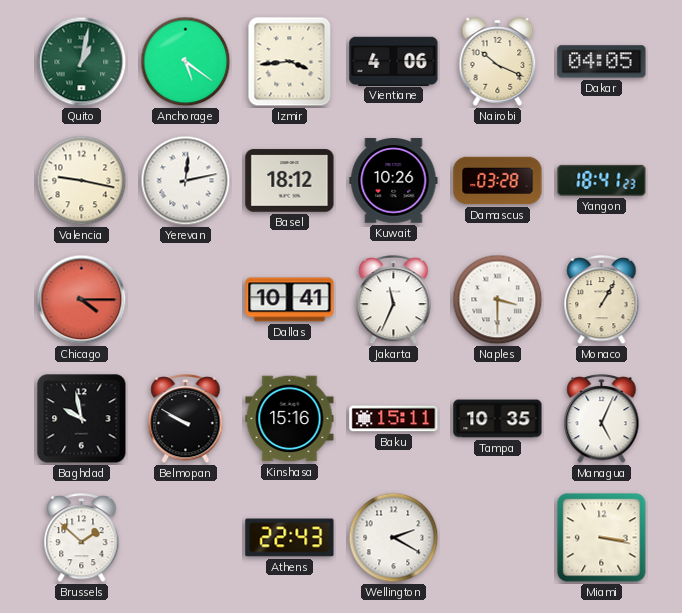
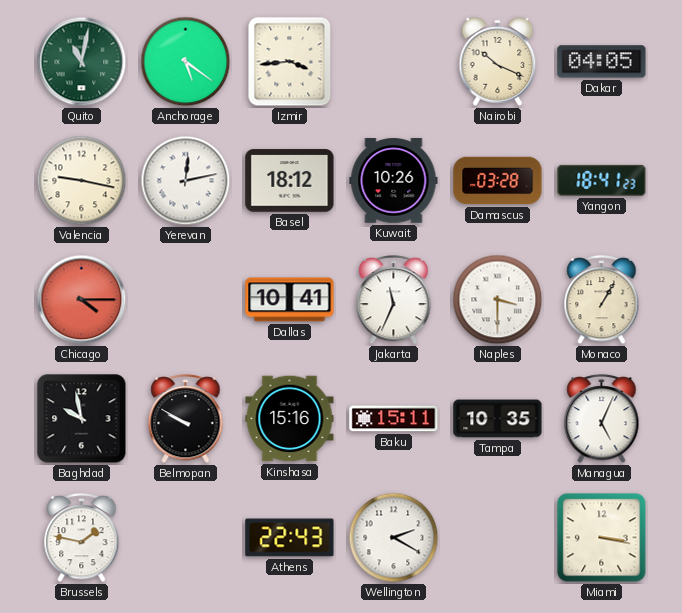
Quito: 1:02 -> 11:02
Vientiane: 4:06 -> none
Brussels: 1:52 -> 1:47
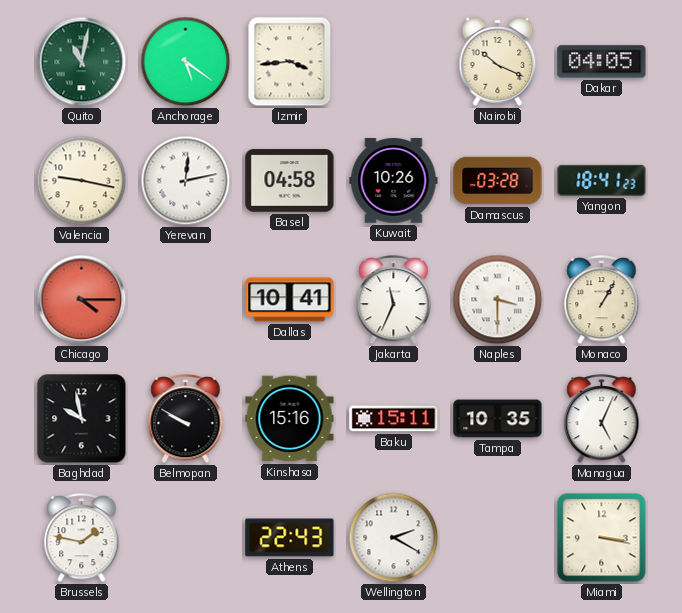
Basel: 18:12 -> 04:58
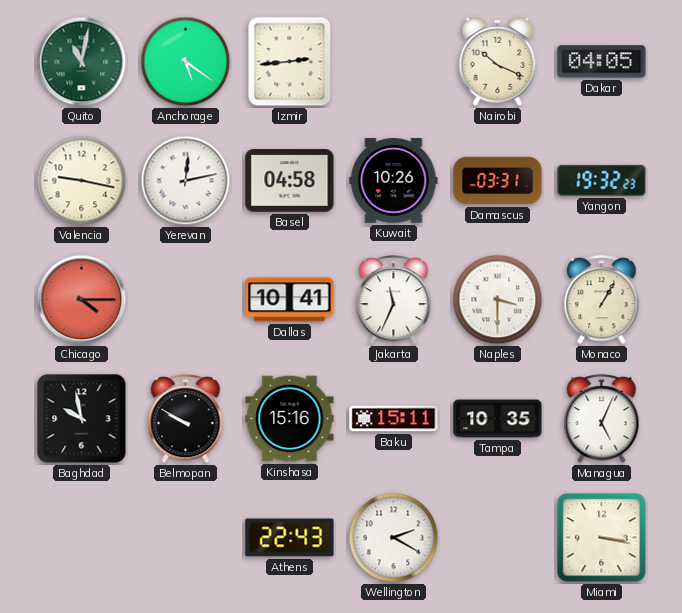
Izmir: 3:44 -> 2:44
Damascus: 03:28 -> 03:31
Yangon: 18:41 -> 19:32
Brussels: 1:47 -> none
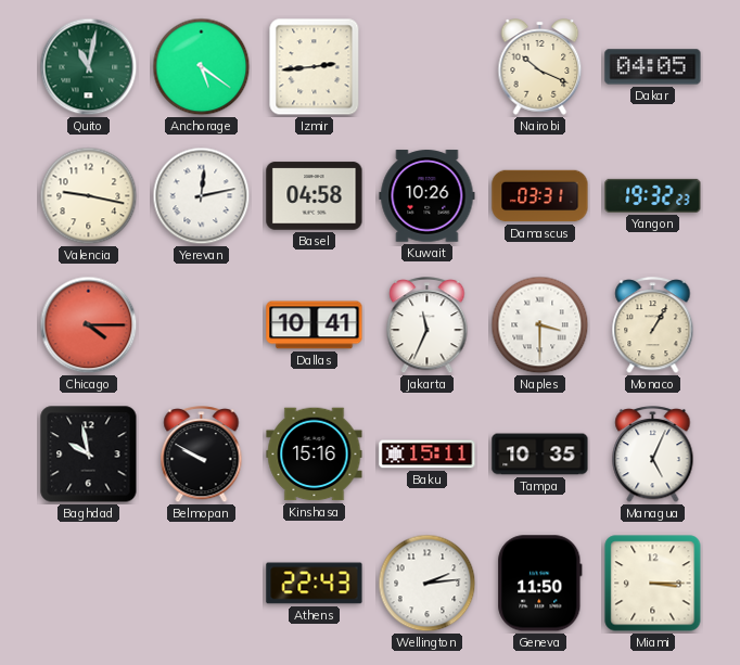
Wellington: 2:20 -> 2:14
Geneva: none -> 11:50
Miami: 3:17 -> 3:15
